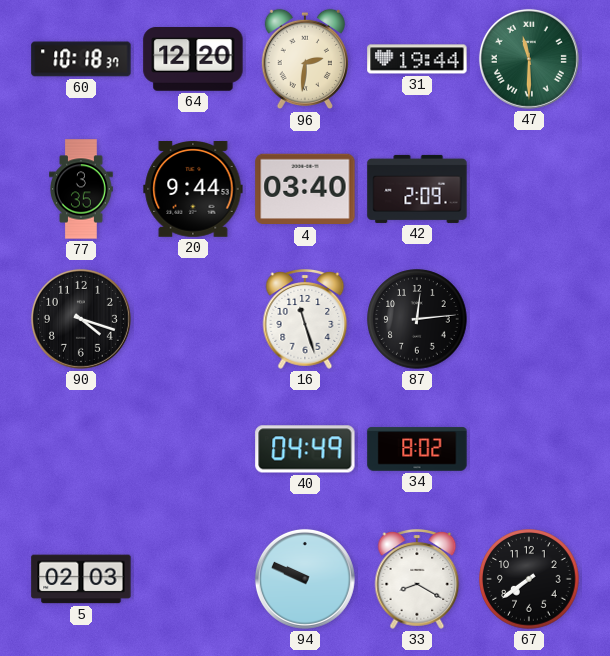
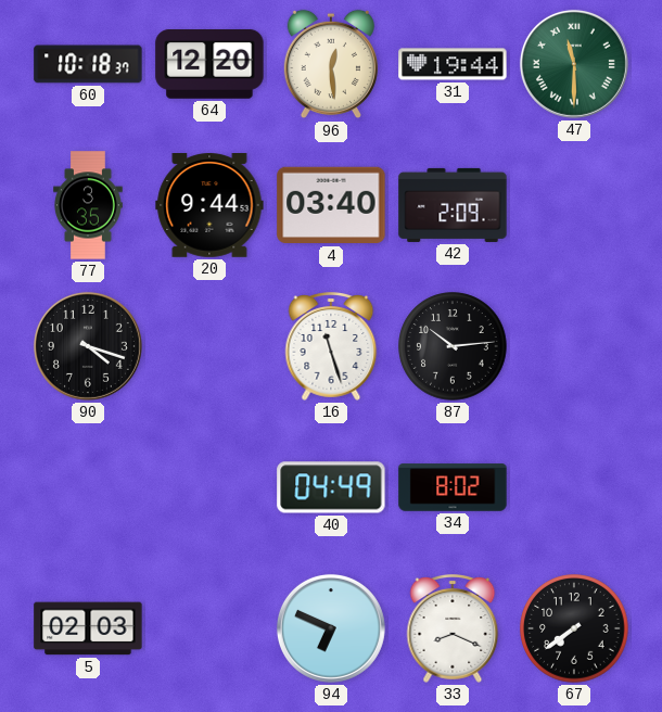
96: 2:31 -> 12:29
87: 12:14 -> 10:14
94: 9:49 -> 6:49
33: 8:20 -> 8:19
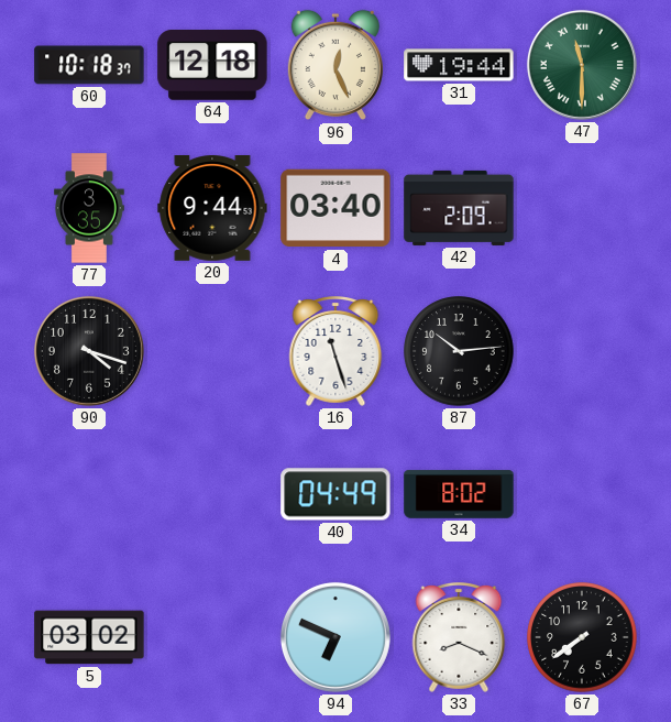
64: 12:20 -> 12:18
96: 12:29 -> 12:26
5: 02:03 -> 03:02
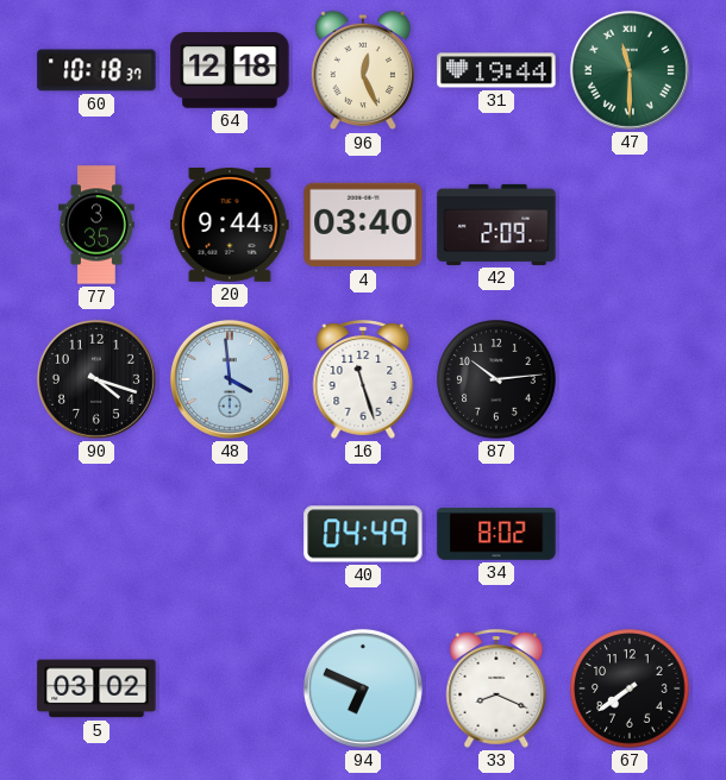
48: none -> 3:59
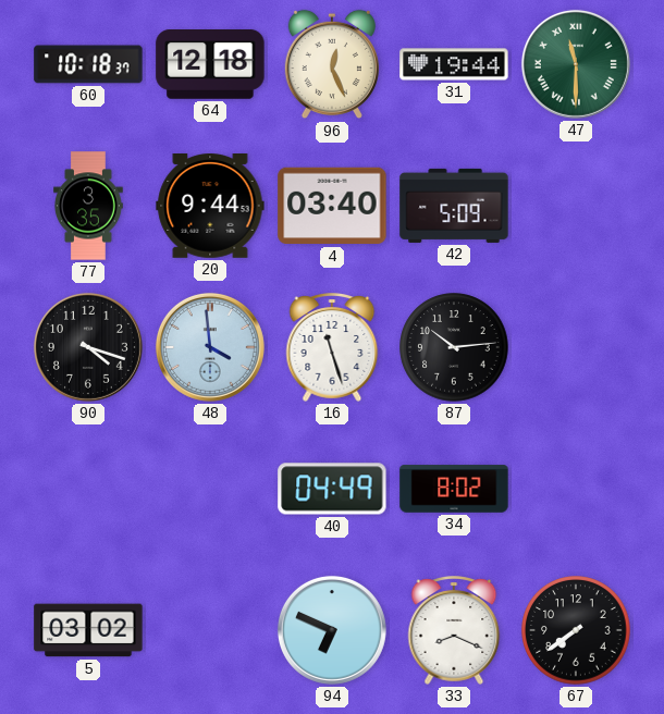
42: 2:09 -> 5:09
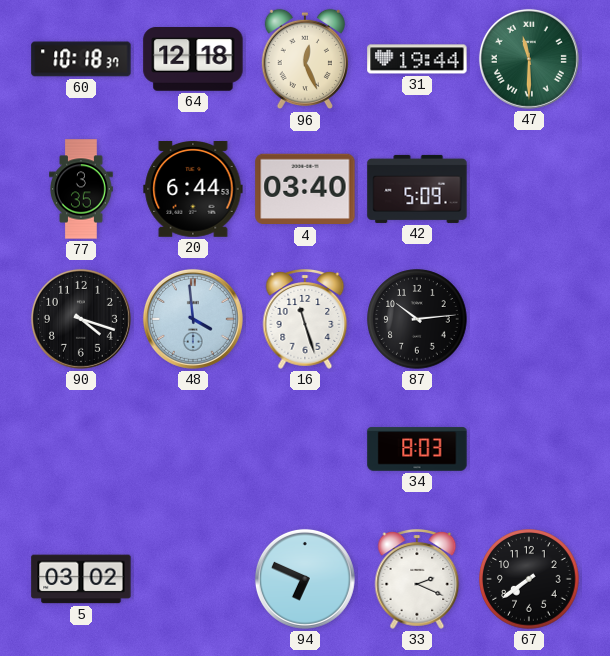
20: 9:44 -> 6:44
40: 04:49 -> none
34: 8:02 -> 8:03
33: 8:19 -> 2:19
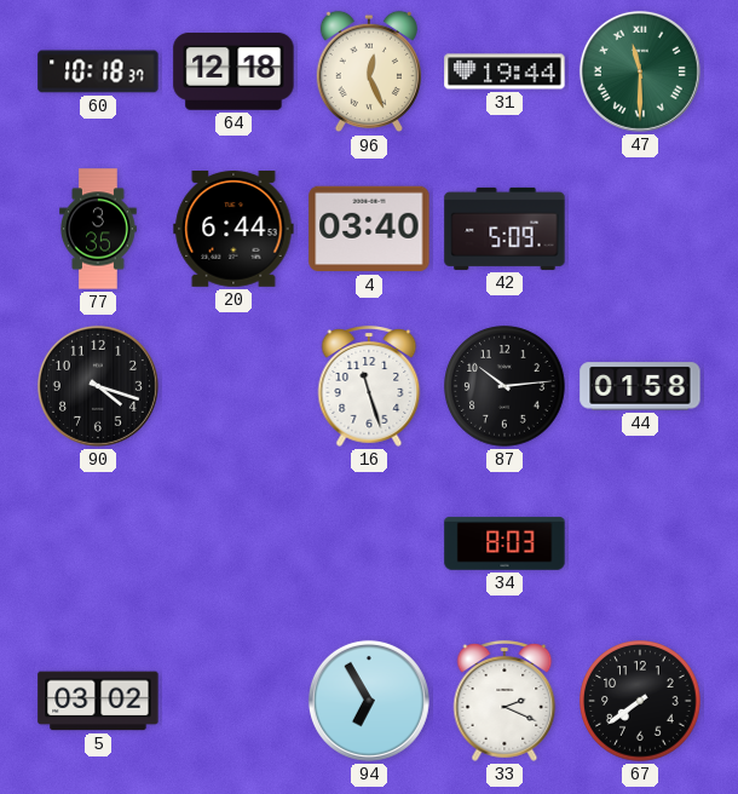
48: 3:59 -> none
44: none -> 01:58
94: 6:49 -> 6:55
